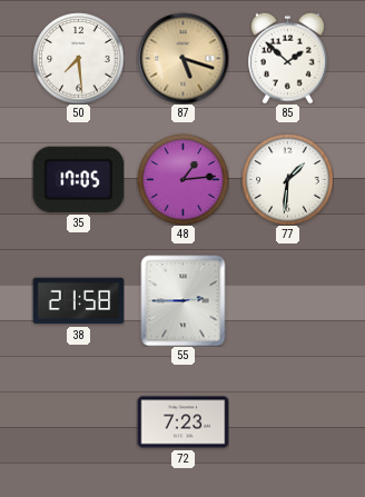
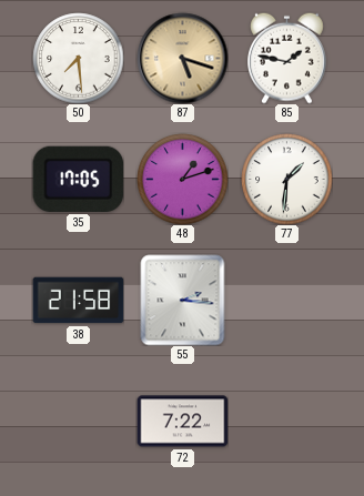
85: 1:52 -> 1:47
48: 1:14 -> 1:12
55: 2:45 -> 2:16
72: 7:23 -> 7:22
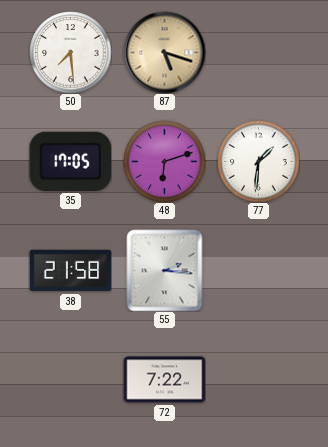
85: 1:47 -> none
48: 1:12 -> 6:12
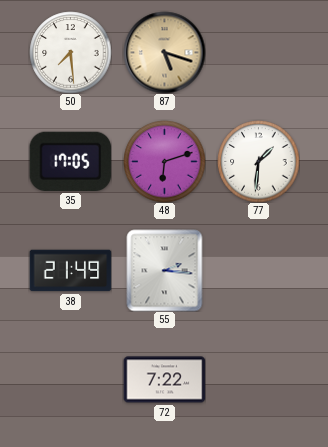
38: 21:58 -> 21:49
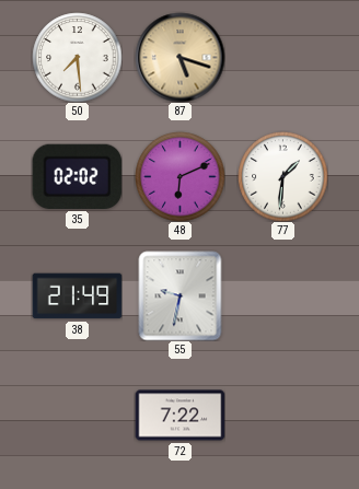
35: 17:05 -> 02:02
48: 6:12 -> 6:11
55: 2:16 -> 9:32
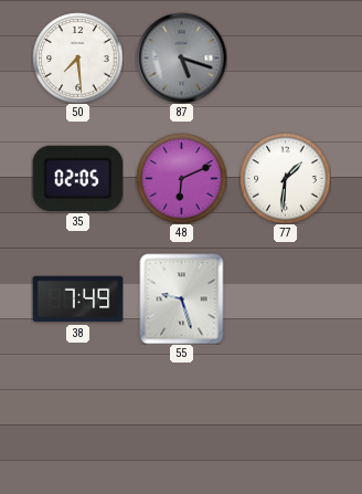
87 dial: champagne -> grey
35: 02:02 -> 02:05
38: 21:49 -> 7:49
55: 9:32 -> 9:27
72: 7:22 -> none
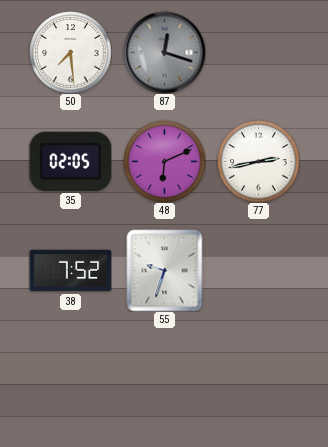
87: 5:18 -> 12:18
77: 1:31 -> 2:43
38: 7:49 -> 7:52
55: 9:27 -> 9:33
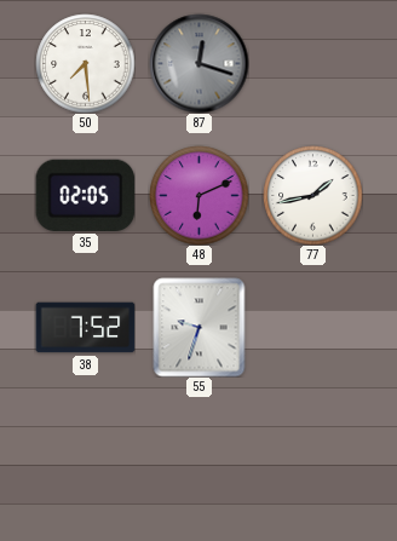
77: 2:43 -> 1:43
